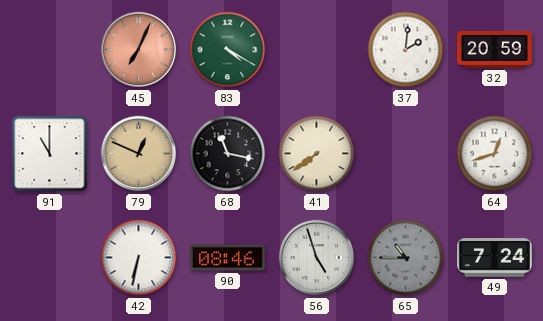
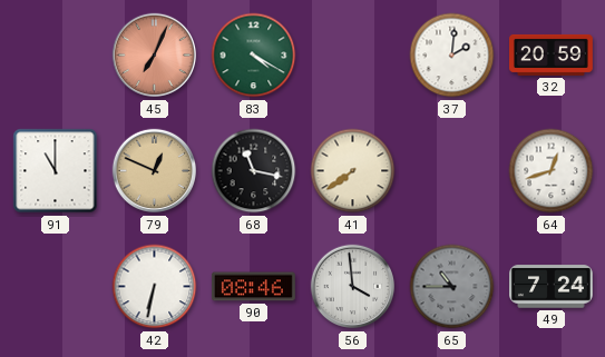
56: 4:57 -> 3:59
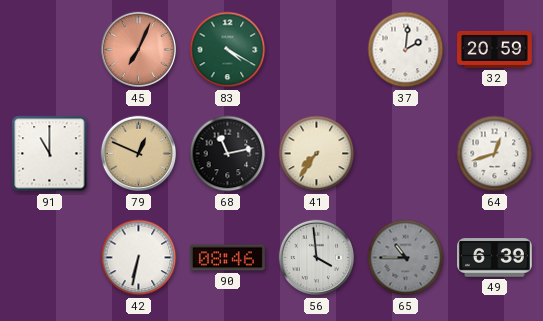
68: 11:17 -> 11:13
41: 7:39 -> 7:36
49: 7:24 -> 6:39
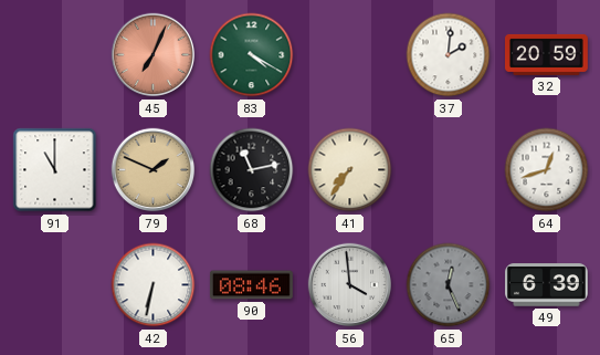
79: 12:49 -> 1:49
65: 10:45 -> 12:26
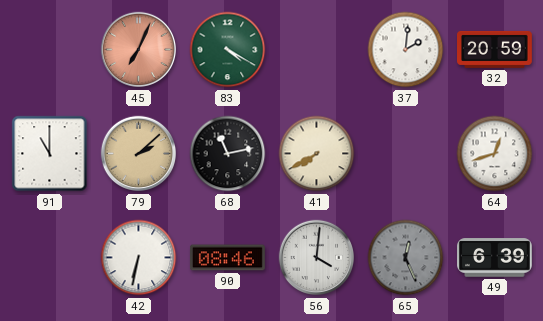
79: 1:49 -> 2:08
41: 7:36 -> 7:40
56: 3:59 -> 4:01
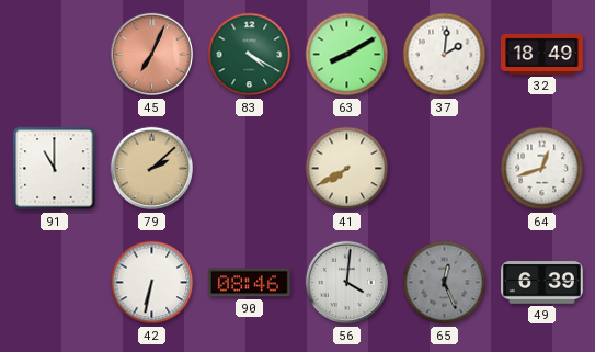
63: none -> 8:10
32: 20:59 -> 18:49
68: 11:13 -> none
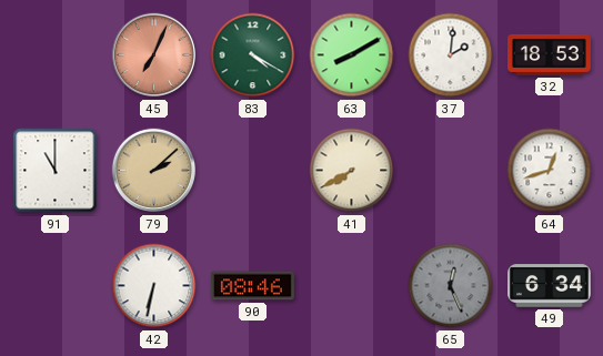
32: 18:49 -> 18:53
56: 4:01 -> none
49: 6:39 -> 6:34
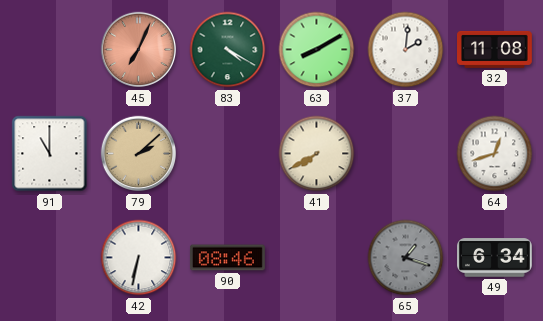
32: 18:53 -> 11:08
65: 12:26 -> 1:18
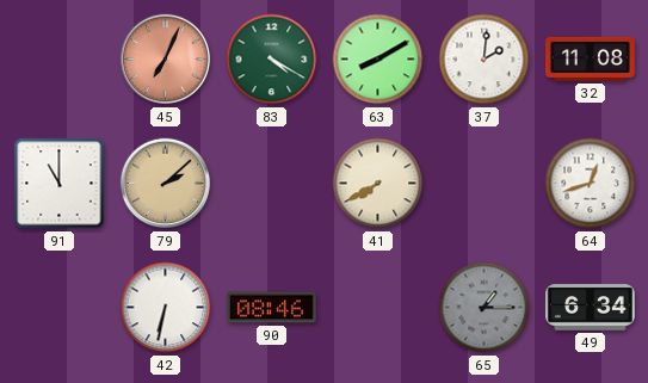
65: 1:18 -> 1:15
